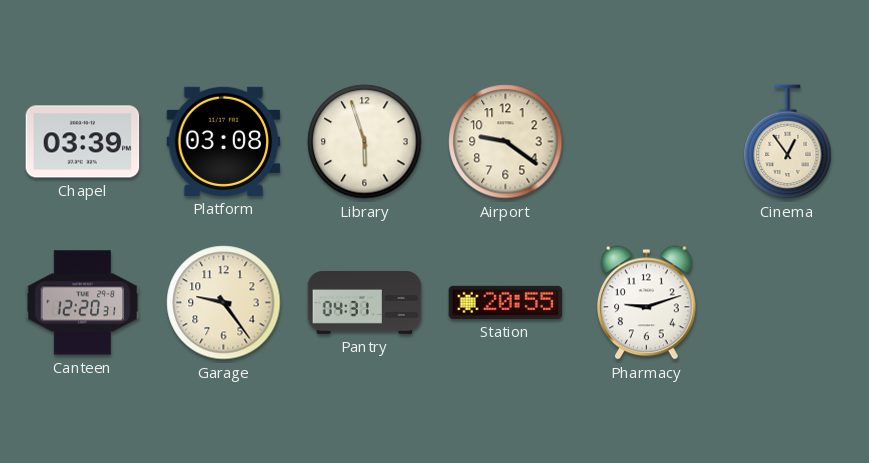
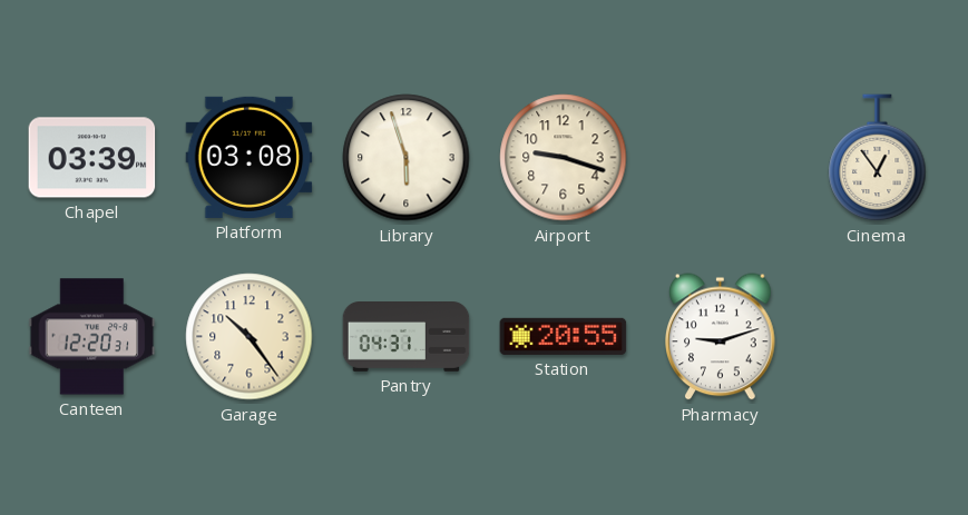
Airport: 9:21 -> 9:18
Garage: 9:24 -> 10:24
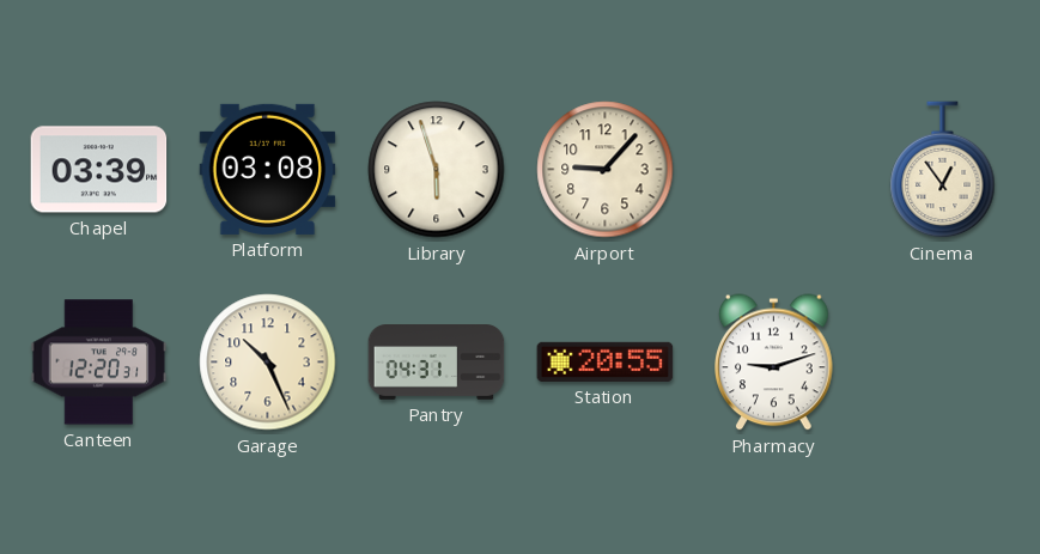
Airport: 9:18 -> 9:07
Garage: 10:24 -> 10:26
